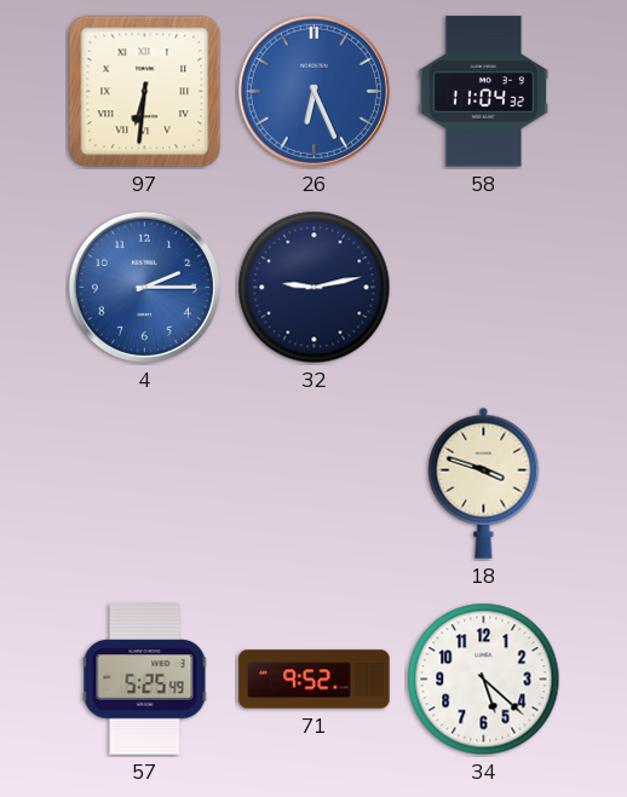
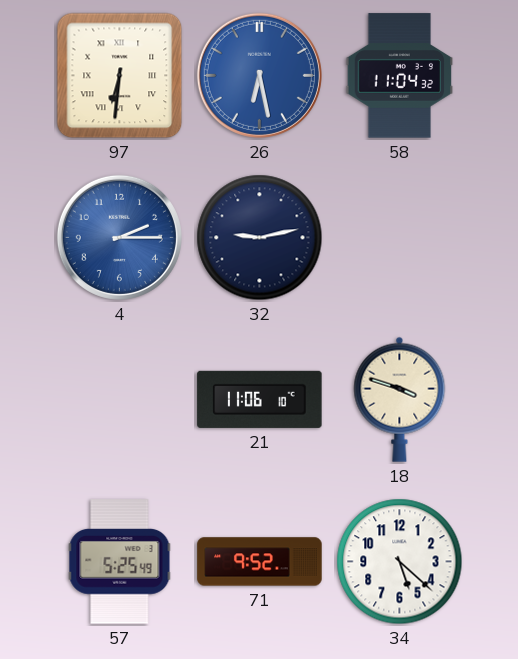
26: 6:26 -> 6:28
21: none -> 11:06
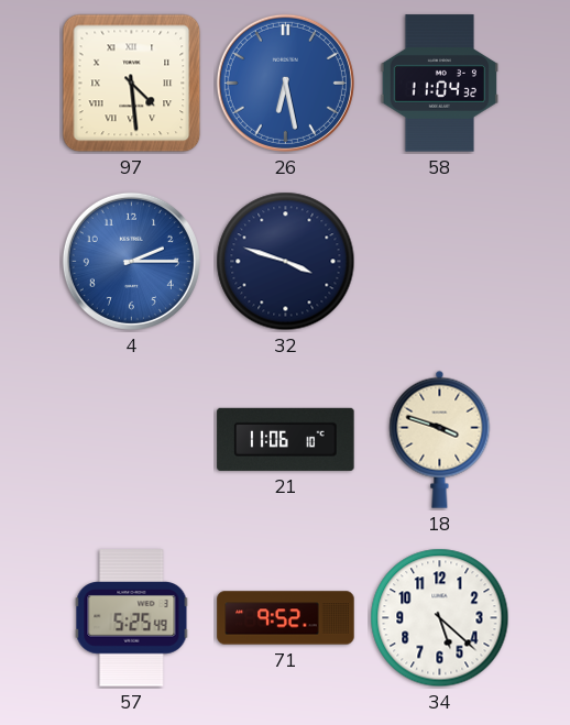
97: 6:31 -> 4:29
32: 9:13 -> 3:48
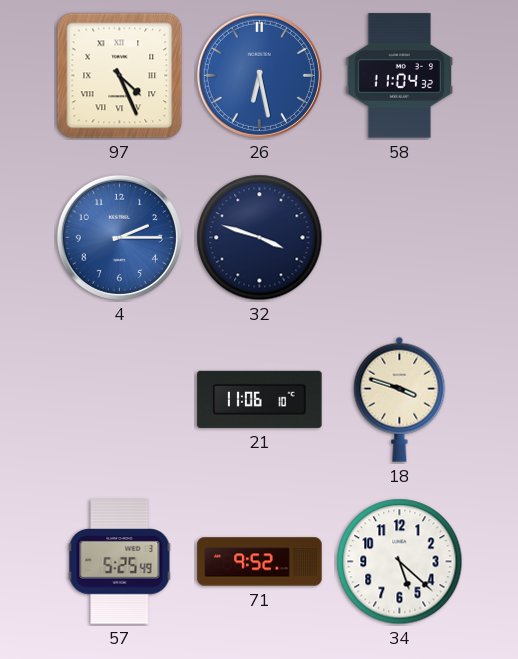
97: 4:29 -> 4:26
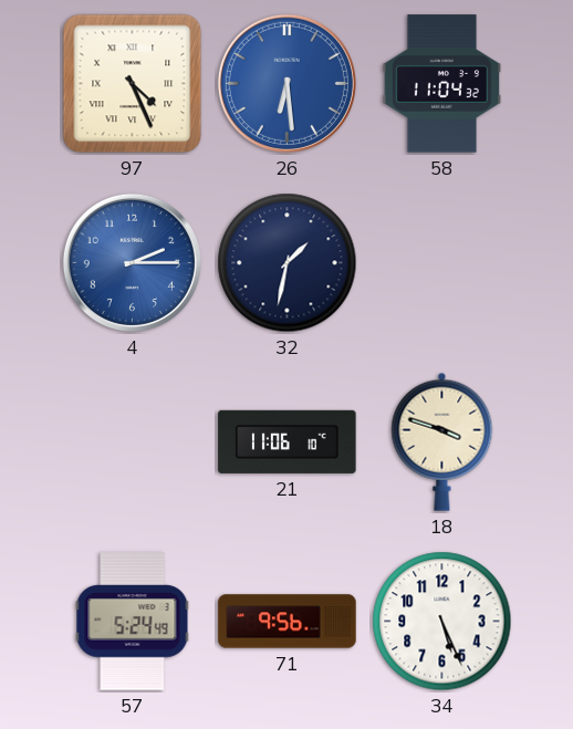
26: 6:28 -> 6:29
32: 3:48 -> 1:32
57: 5:25 -> 5:24
71: 9:52 -> 9:56
34: 5:22 -> 5:26
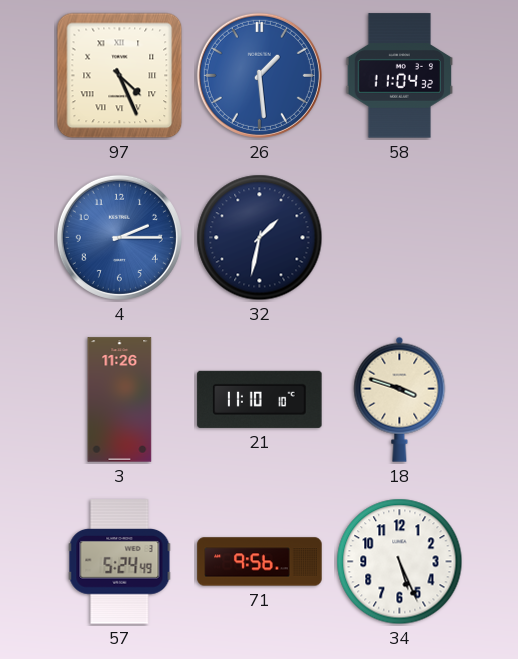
26: 6:29 -> 1:29
3: none -> 11:26
21: 11:06 -> 11:10
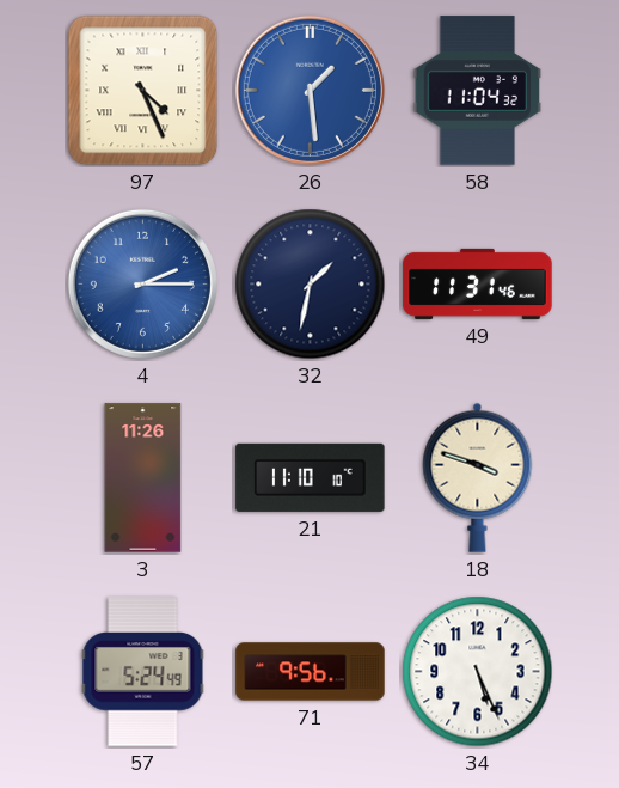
49: none -> 11:31
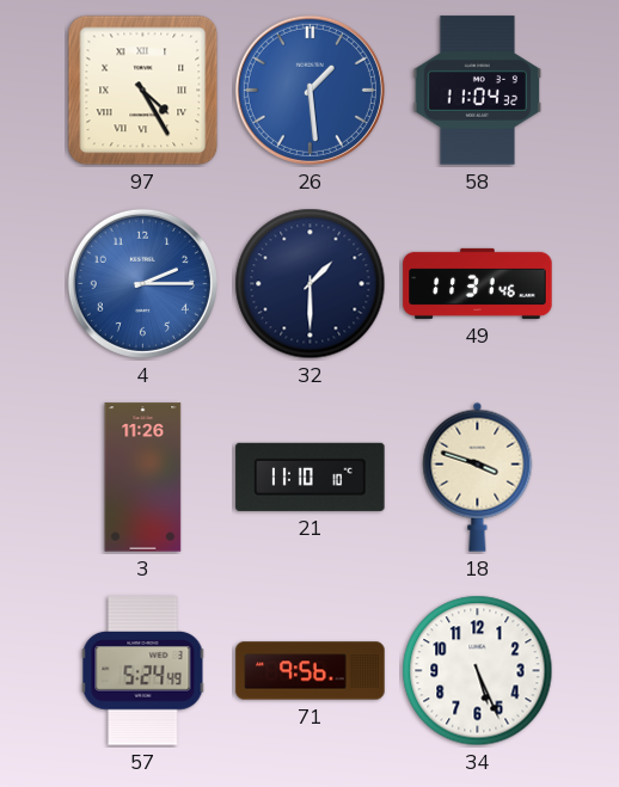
97: 4:26 -> 4:25
32: 1:32 -> 1:30
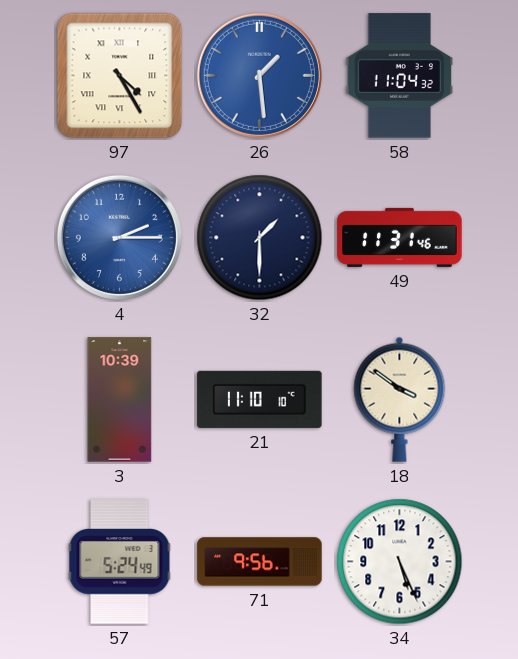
3: 11:26 -> 10:39
18: 3:48 -> 3:51
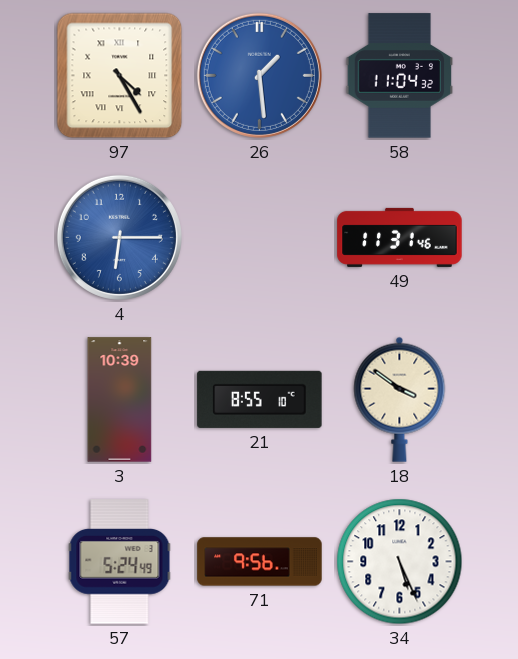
4: 2:15 -> 6:15
32: 1:30 -> none
21: 11:10 -> 8:55
